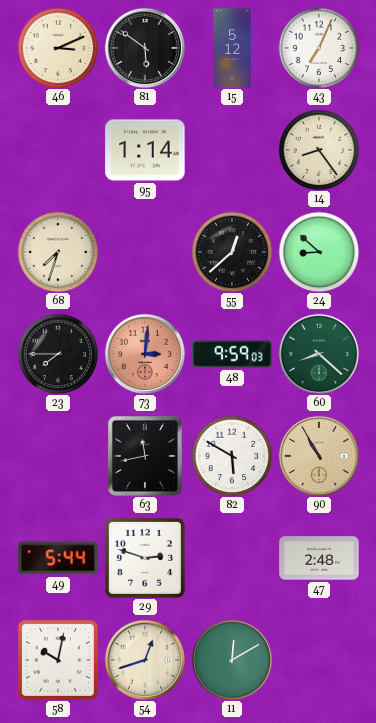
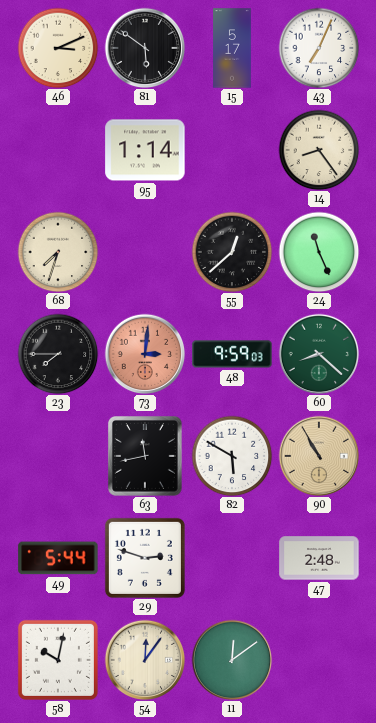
15: 5:12 -> 5:17
24: 8:52 -> 11:26
54: 12:42 -> 12:06
11: 12:10 -> 12:09
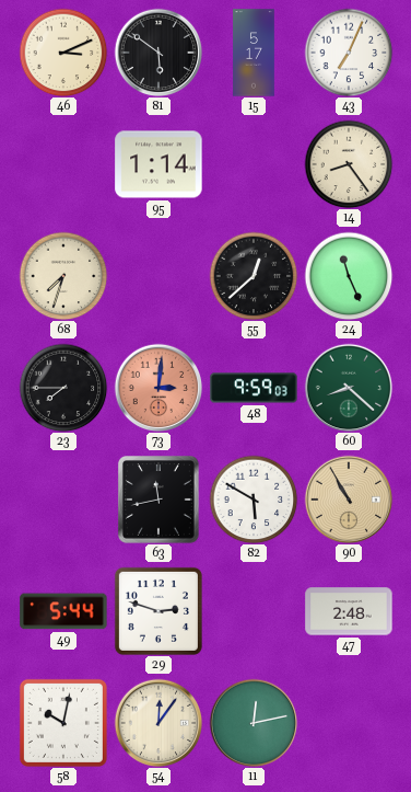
11: 12:09 -> 12:13
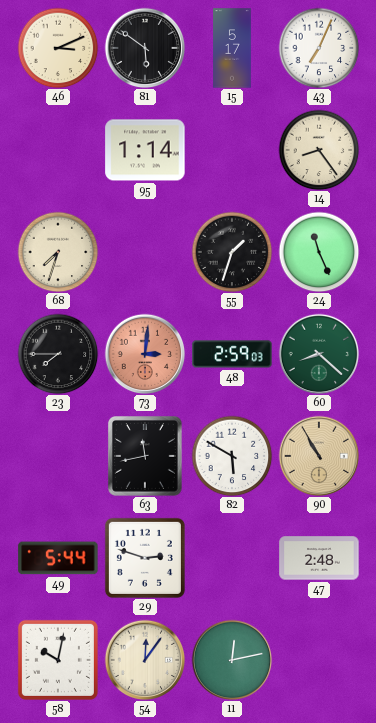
55: 12:38 -> 1:33
48: 9:59 -> 2:59
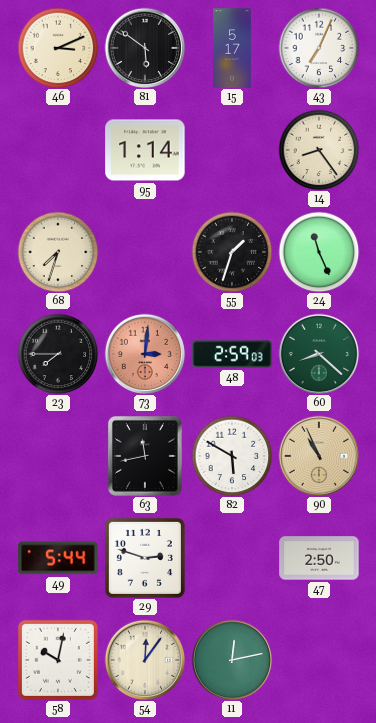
90: 10:55 -> 10:56
47: 2:48 -> 2:50
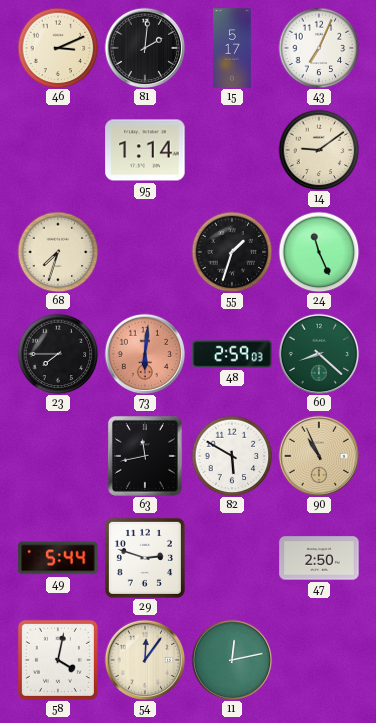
81: 5:51 -> 2:01
14: 8:24 -> 9:09
73: 3:01 -> 6:01
58: 10:02 -> 4:02
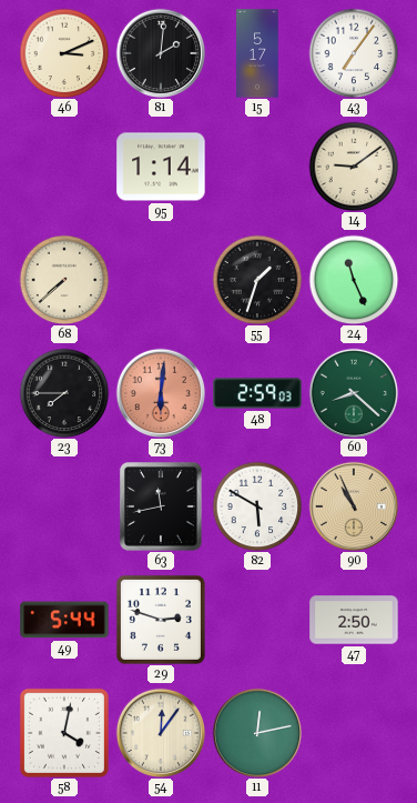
43: 7:04 -> 7:06
68: 7:33 -> 7:38
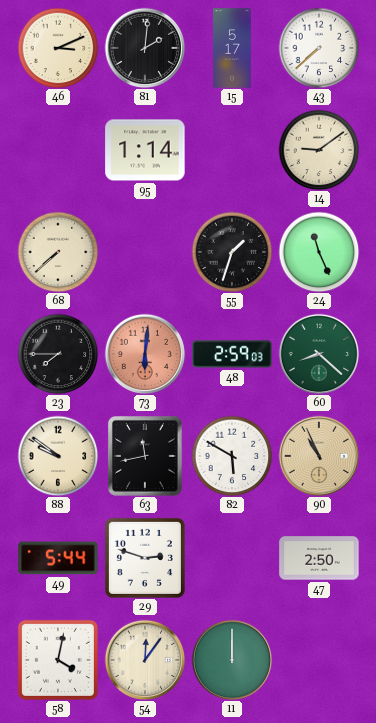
43: 7:06 -> 7:38
88: none -> 9:51
11: 12:13 -> 12:00
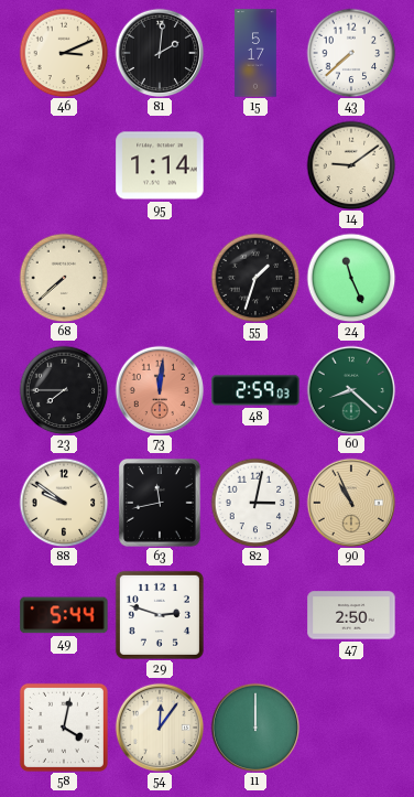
73: 6:01 -> 12:01
82: 5:50 -> 3:02
